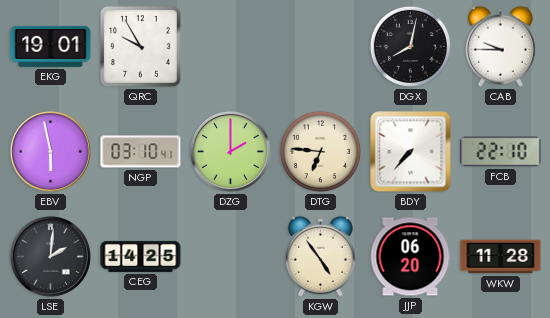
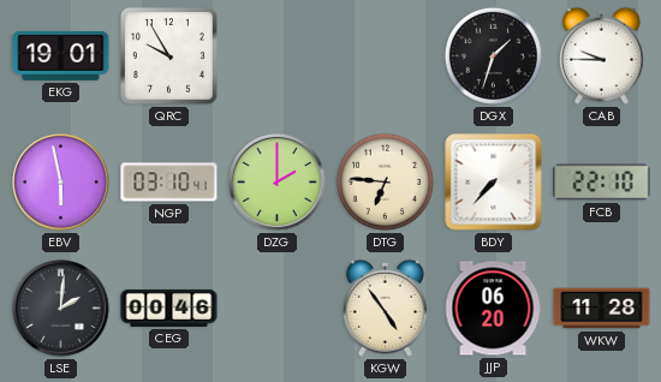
DGX: 8:02 -> 1:33
CEG: 14:25 -> 00:46
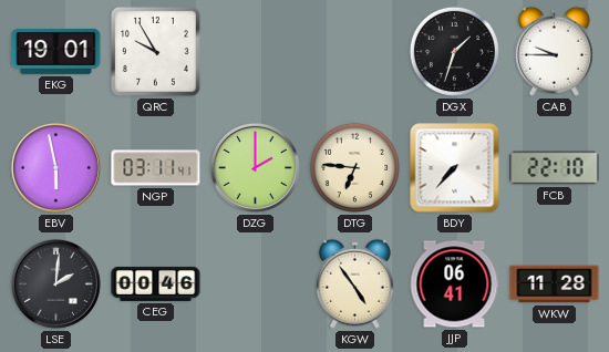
NGP: 03:10 -> 03:11
JJP: 06:20 -> 06:41
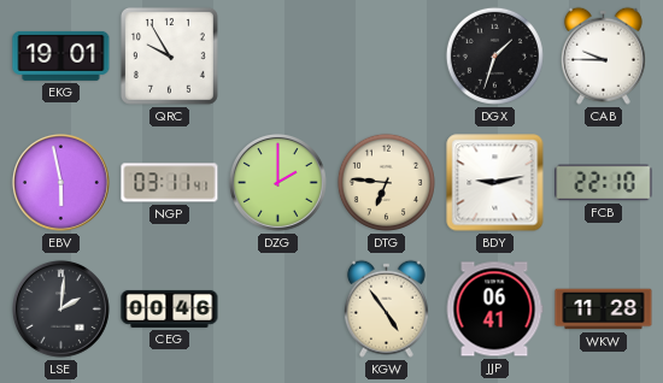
BDY: 7:37 -> 9:13
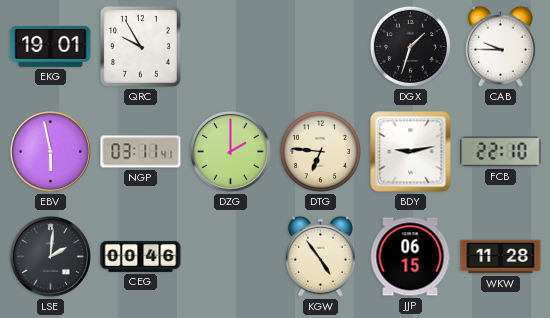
JJP: 06:41 -> 06:15
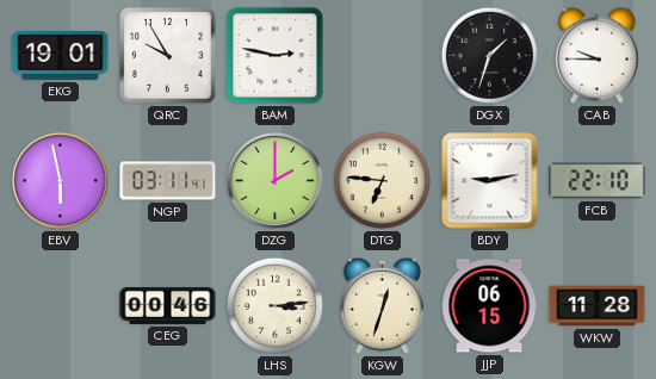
BAM: none -> 2:47
LSE: 2:01 -> none
LHS: none -> 3:14
KGW: 4:54 -> 12:33
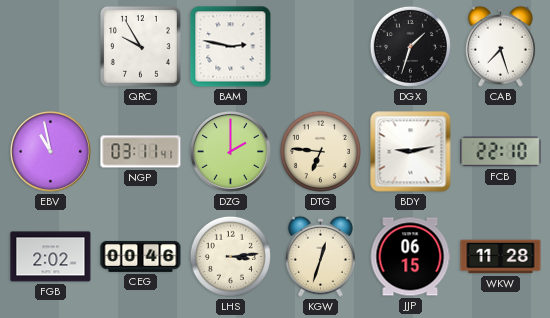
EKG: 19:01 -> none
CAB: 9:45 -> 7:27
EBV: 5:58 -> 10:58
FGB: none -> 2:02
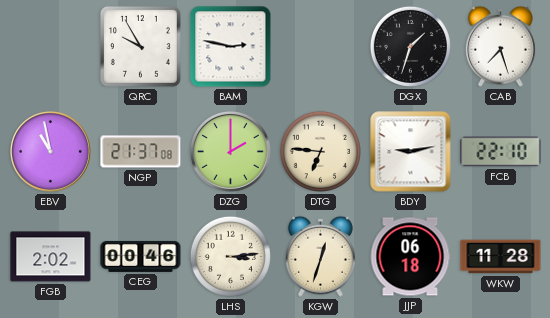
NGP: 03:11 -> 21:37
JJP: 06:15 -> 06:18
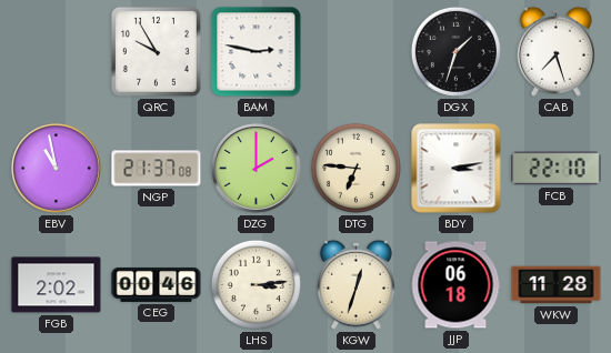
BDY: 9:13 -> 3:13
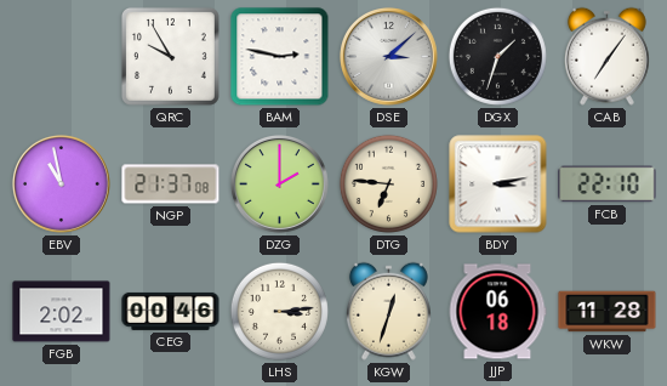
DSE: none -> 3:08
CAB: 7:27 -> 7:06
